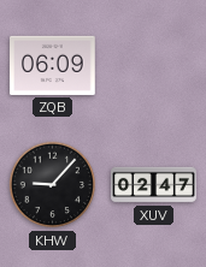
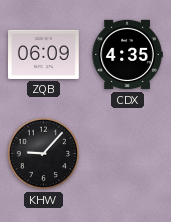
CDX: none -> 4:35
XUV: 02:47 -> none
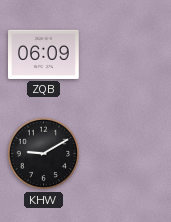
CDX: 4:35 -> none
KHW: 9:07 -> 9:10
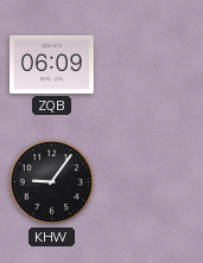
KHW: 9:10 -> 9:06
